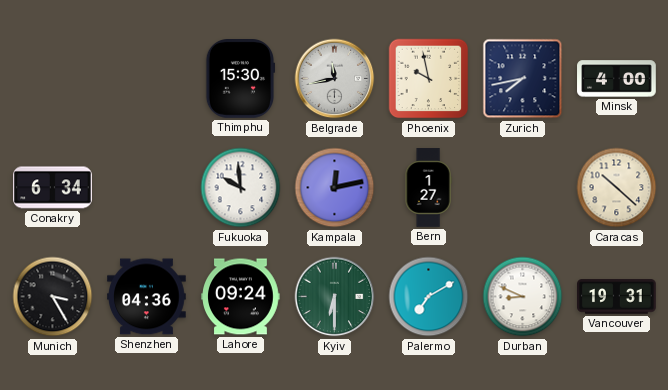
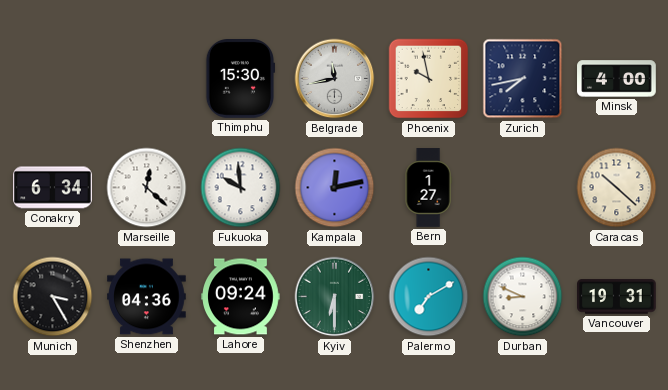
Marseille: none -> 12:22
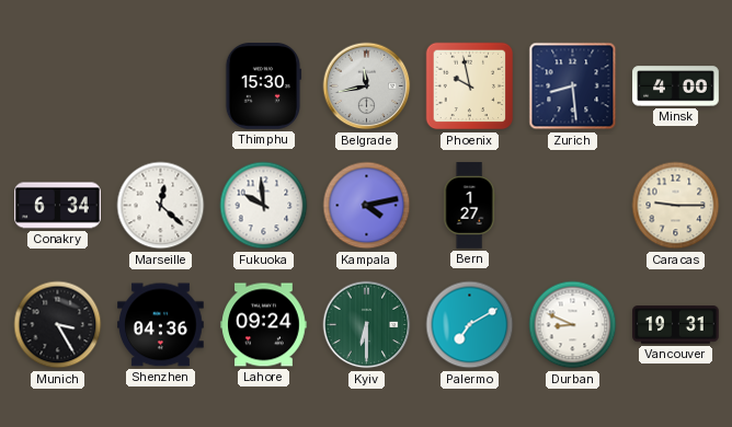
Zurich: 7:43 -> 8:29
Kampala: 12:13 -> 4:13
Caracas: 10:22 -> 9:15
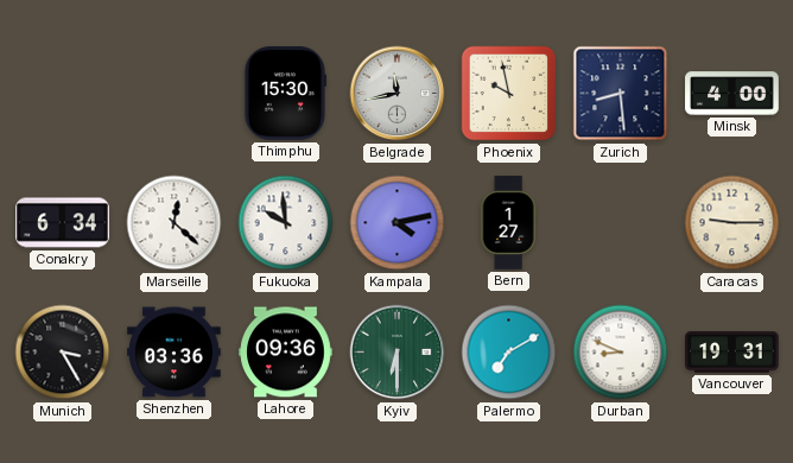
Shenzhen: 04:36 -> 03:36
Lahore: 09:24 -> 09:36
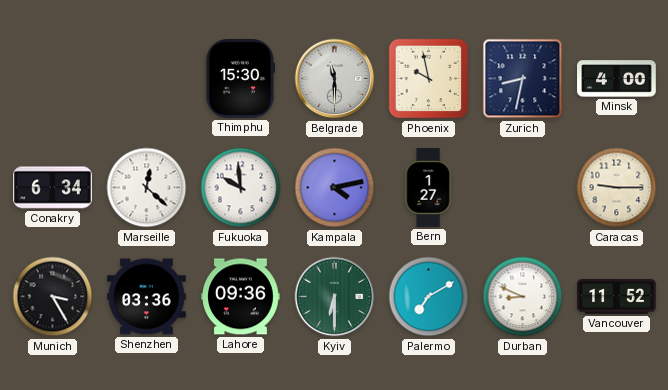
Belgrade: 11:43 -> 11:30
Zurich: 8:29 -> 8:32
Vancouver: 19:31 -> 11:52
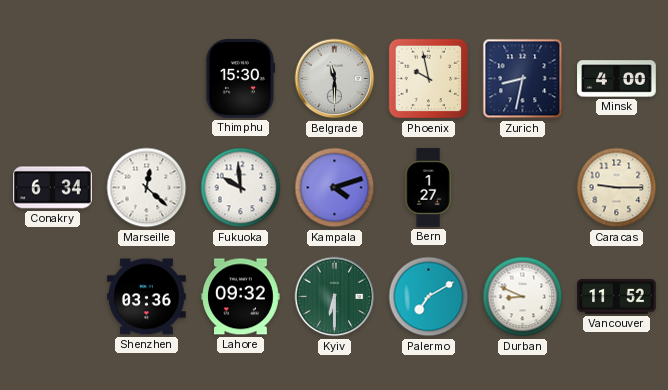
Kampala: 4:13 -> 4:12
Munich: 3:25 -> none
Lahore: 09:36 -> 09:32
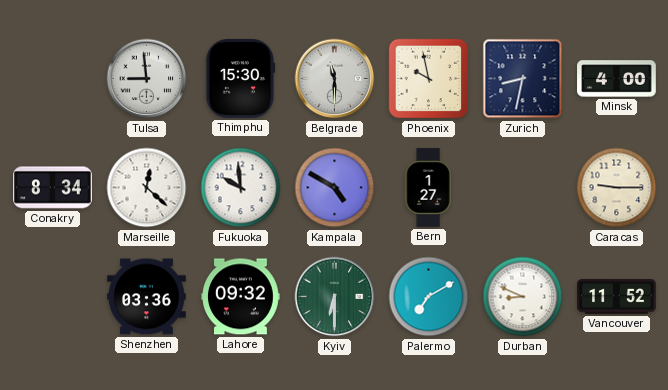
Tulsa: none -> 8:59
Conakry: 6:34 -> 8:34
Kampala: 4:12 -> 4:50
